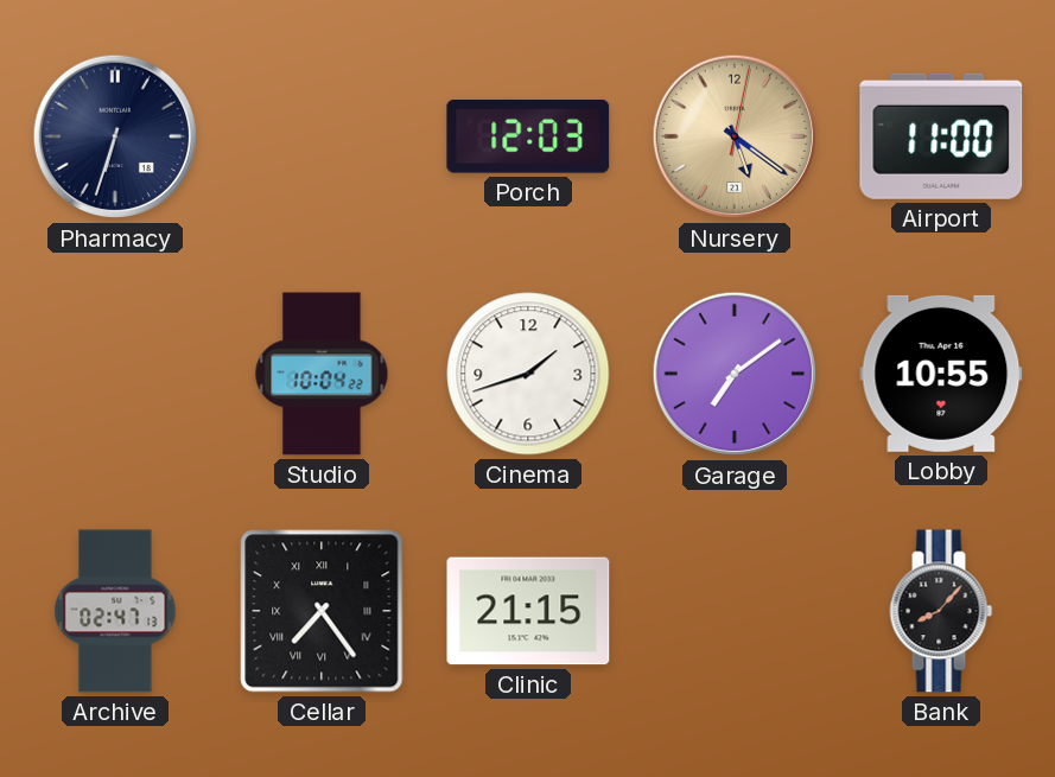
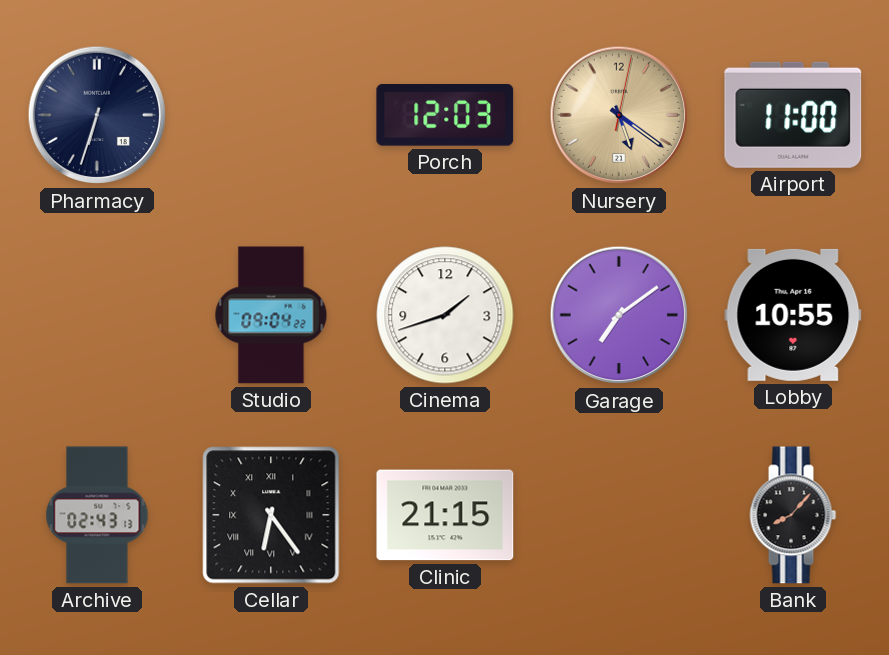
Studio: 10:04 -> 09:04
Archive: 02:47 -> 02:43
Cellar: 7:24 -> 6:24
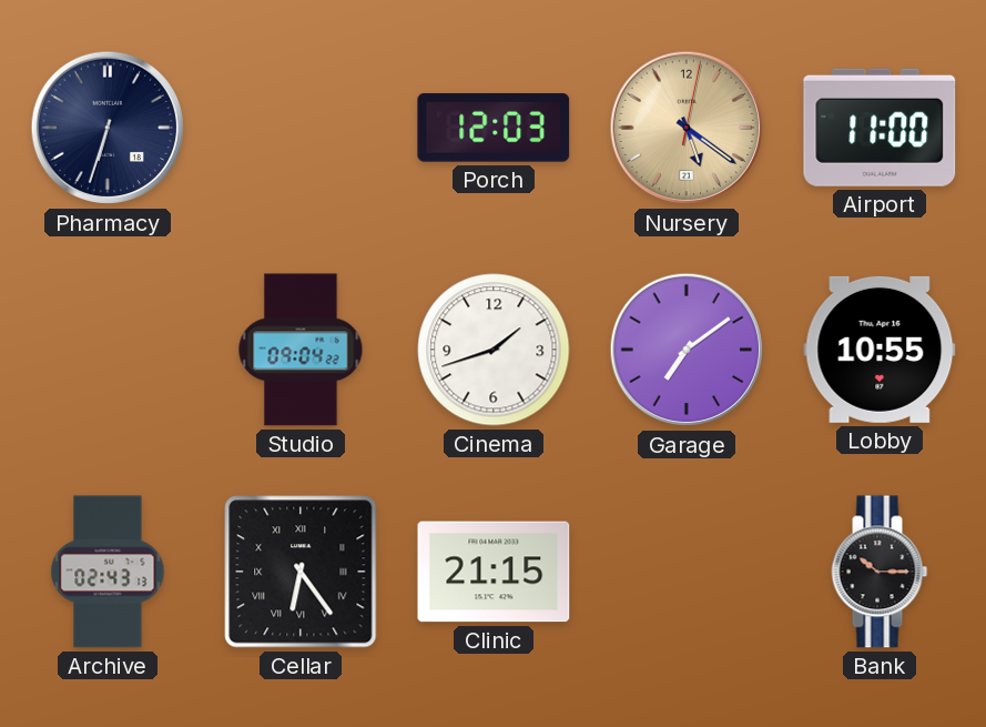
Bank: 8:07 -> 10:15
